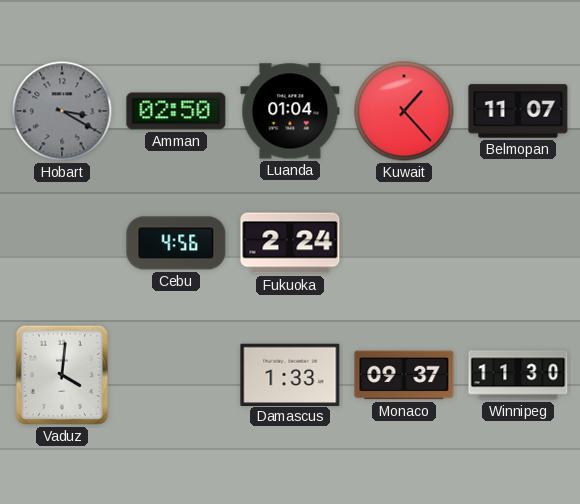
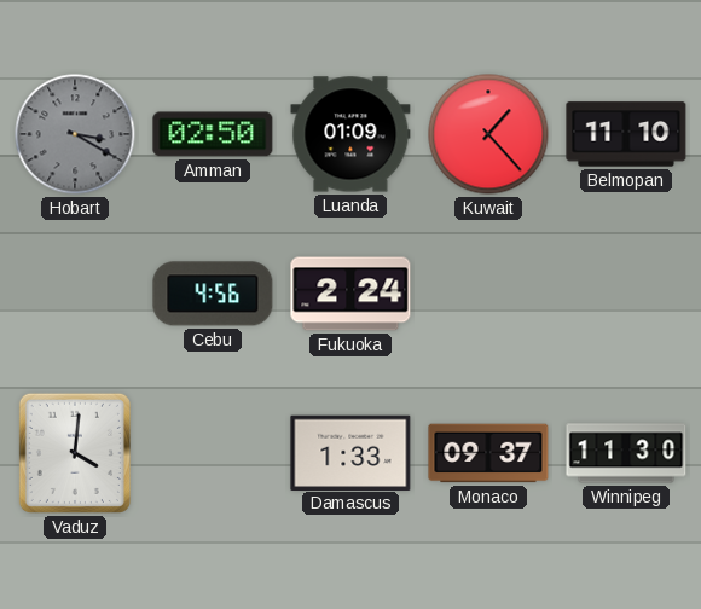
Luanda: 01:04 -> 01:09
Belmopan: 11:07 -> 11:10
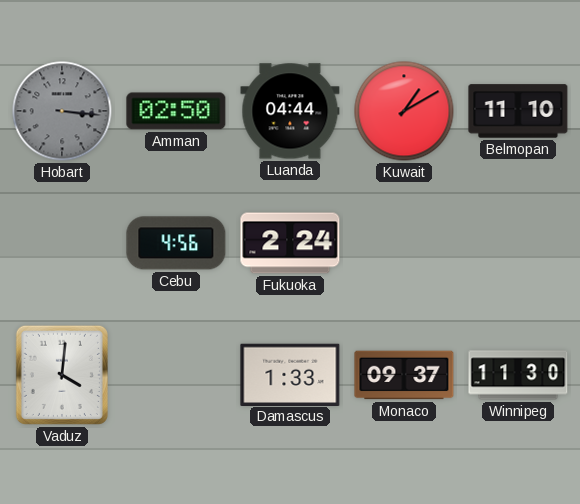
Hobart: 3:20 -> 3:16
Luanda: 01:09 -> 04:44
Kuwait: 1:23 -> 1:10
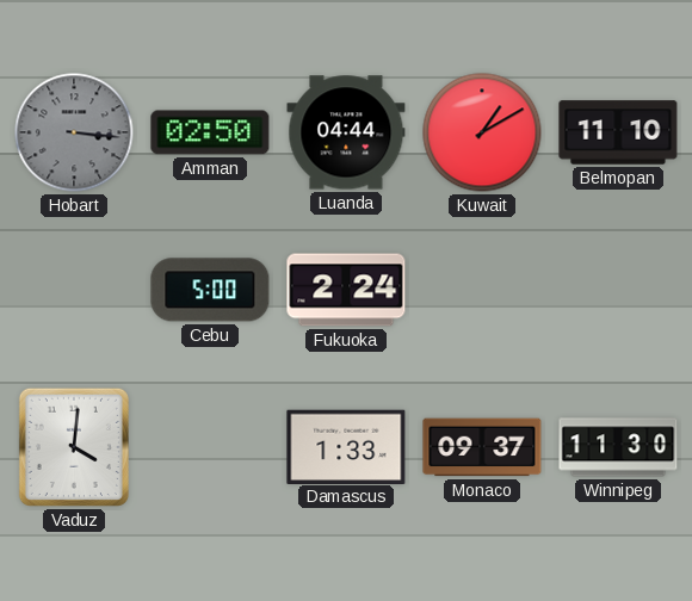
Cebu: 4:56 -> 5:00
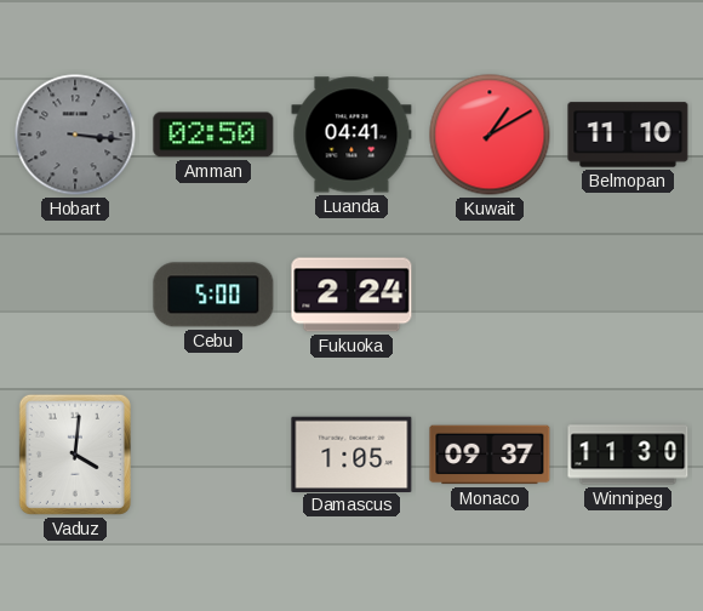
Luanda: 04:44 -> 04:41
Damascus: 1:33 -> 1:05
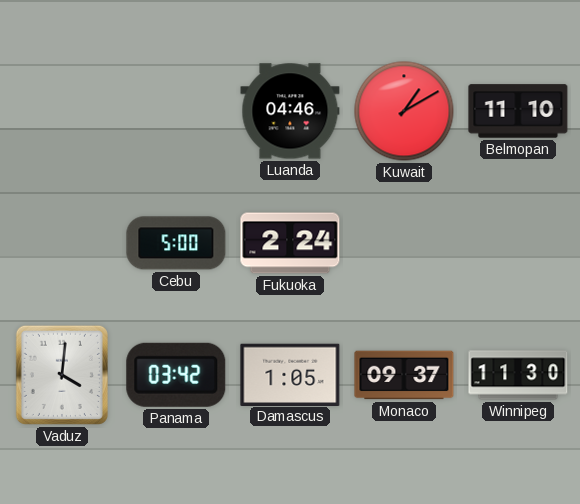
Hobart: 3:16 -> none
Amman: 02:50 -> none
Luanda: 04:41 -> 04:46
Panama: none -> 03:42
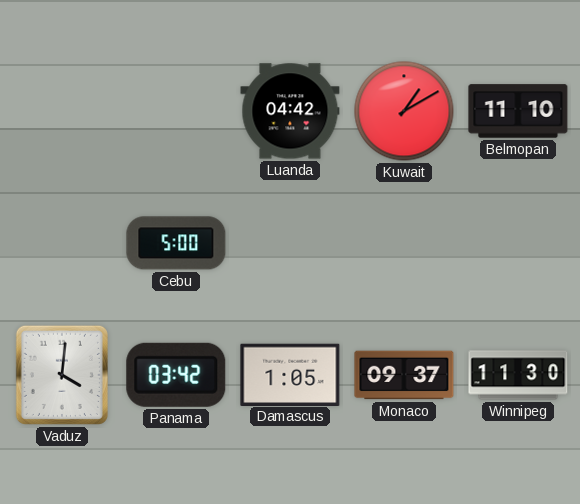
Luanda: 04:46 -> 04:42
Fukuoka: 2:24 -> none
